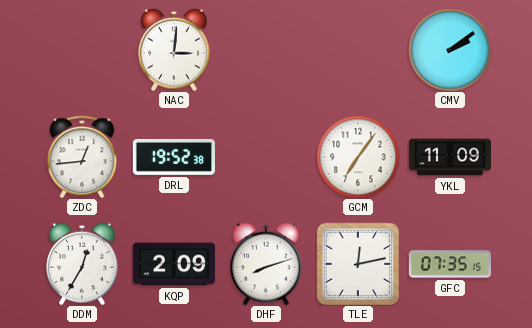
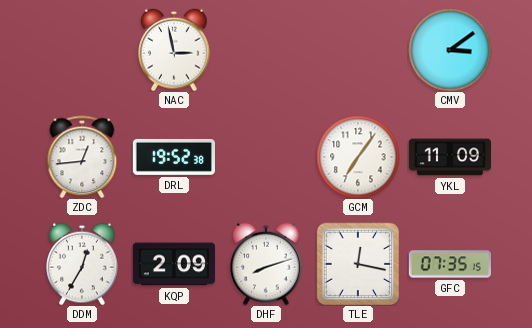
NAC: 3:01 -> 2:58
CMV: 2:09 -> 3:09
TLE: 12:13 -> 12:17
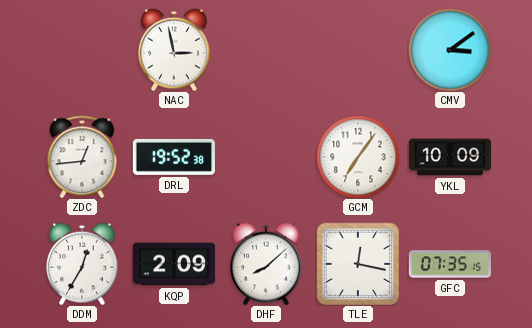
YKL: 11:09 -> 10:09
DHF: 8:12 -> 8:08
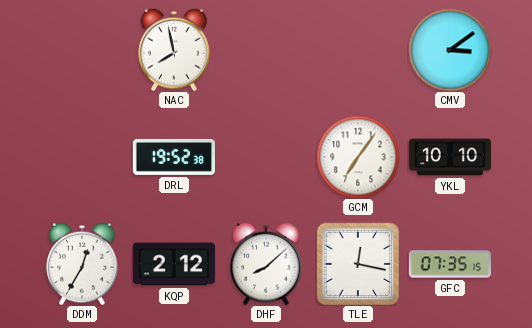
NAC: 2:58 -> 7:58
ZDC: 12:44 -> none
YKL: 10:09 -> 10:10
KQP: 2:09 -> 2:12
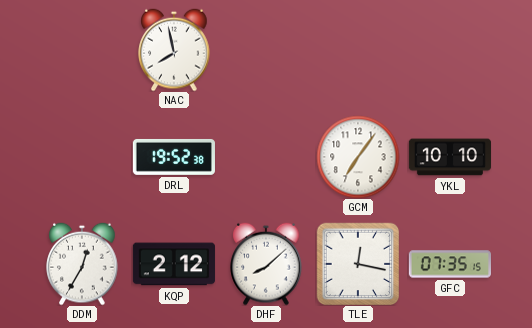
CMV: 3:09 -> none
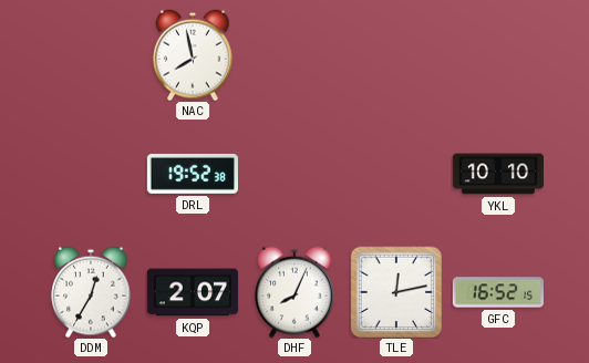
GCM: 7:06 -> none
KQP: 2:12 -> 2:07
DHF: 8:08 -> 8:04
TLE: 12:17 -> 12:13
GFC: 07:35 -> 16:52
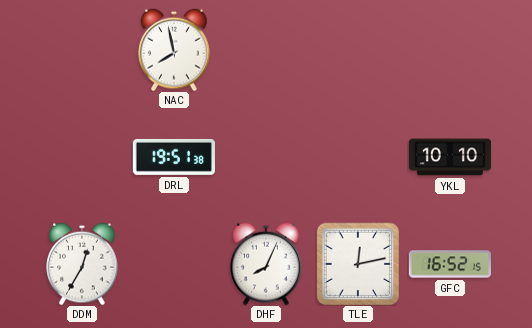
DRL: 19:52 -> 19:51
KQP: 2:07 -> none
